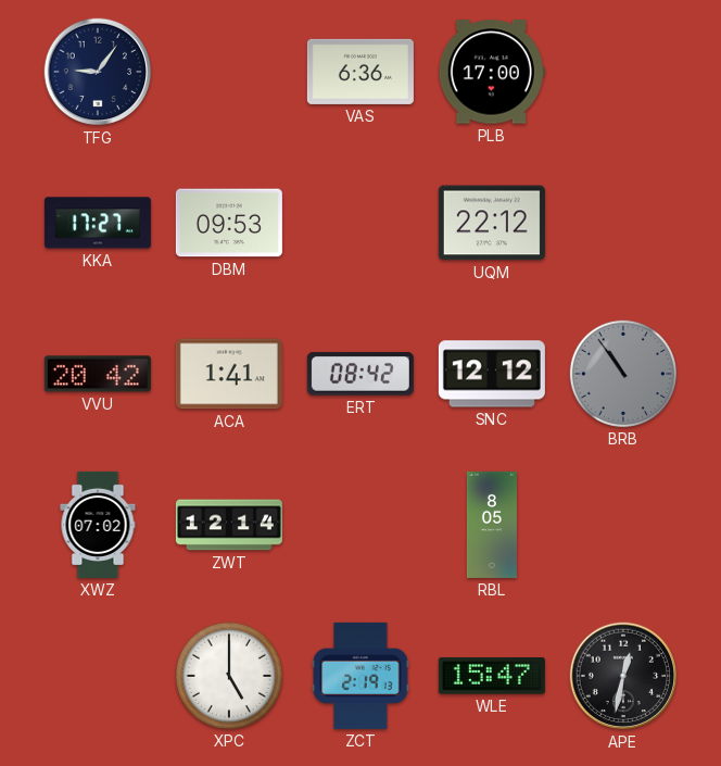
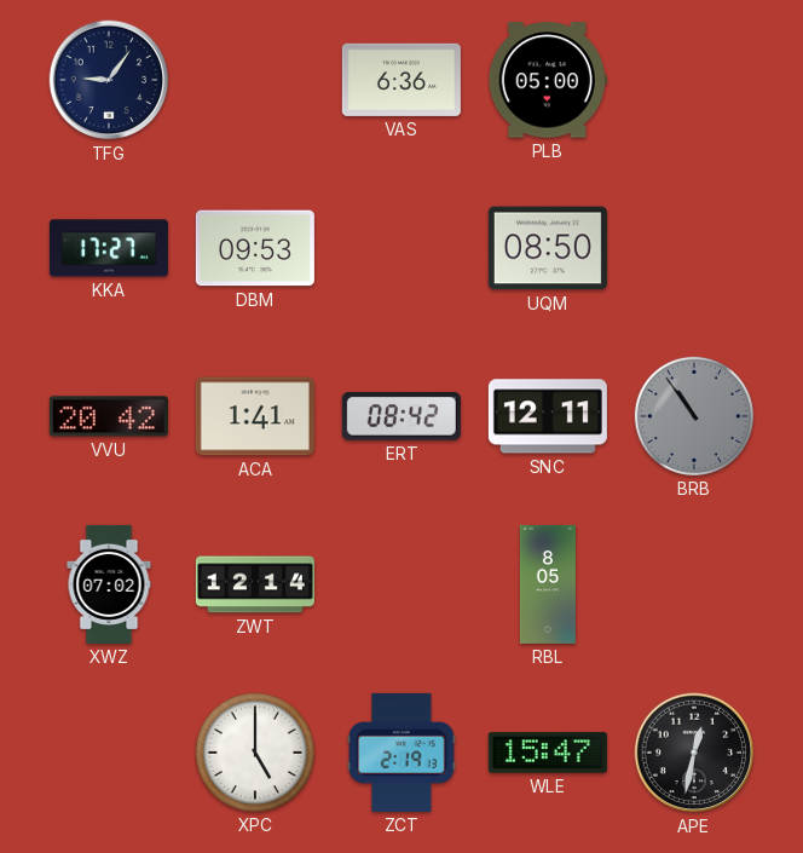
PLB: 17:00 -> 05:00
UQM: 22:12 -> 08:50
SNC: 12:12 -> 12:11
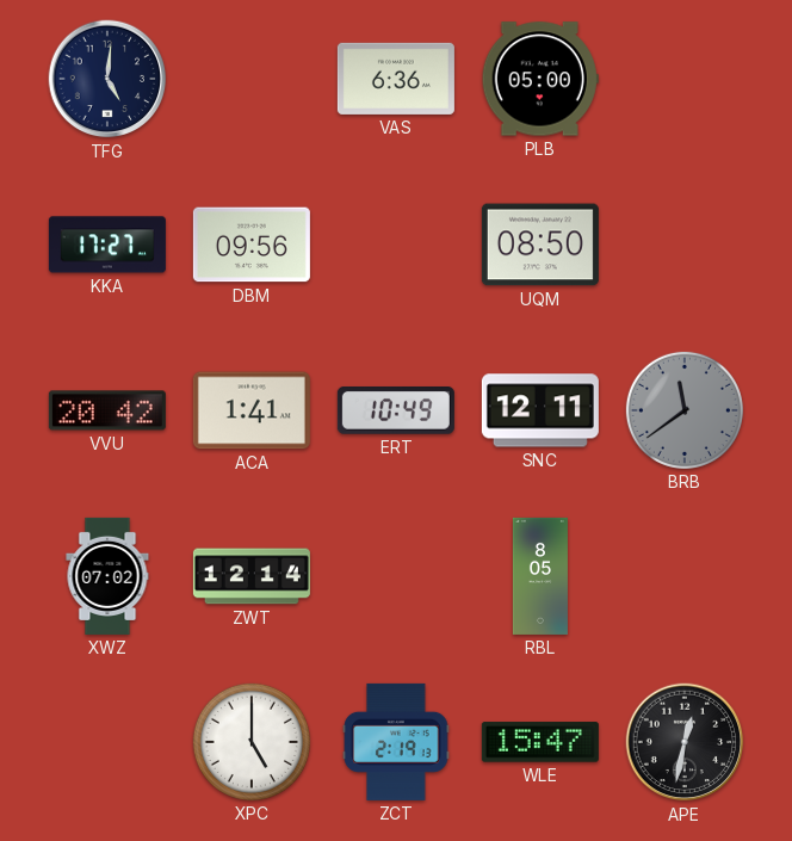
TFG: 9:06 -> 5:01
DBM: 09:53 -> 09:56
ERT: 08:42 -> 10:49
BRB: 10:54 -> 11:39
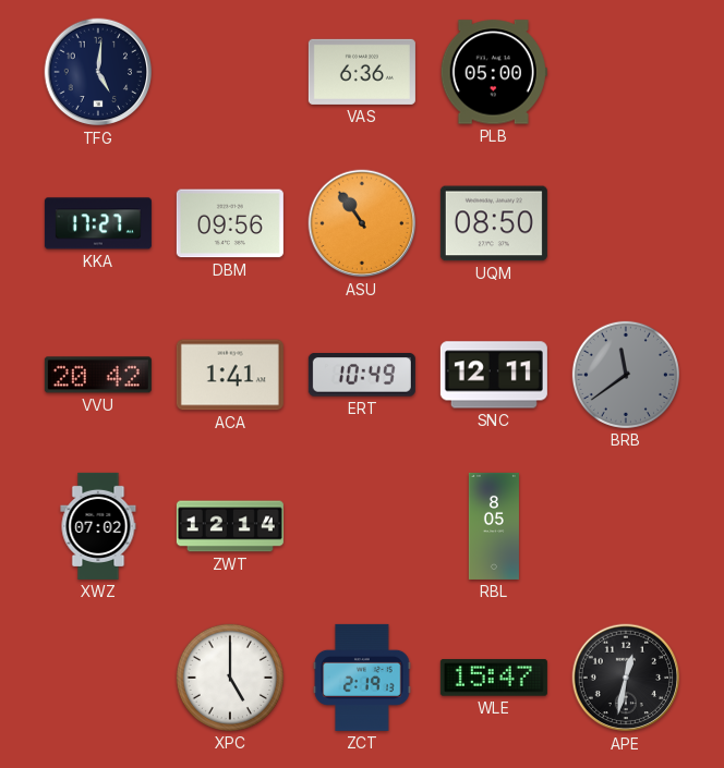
ASU: none -> 10:54
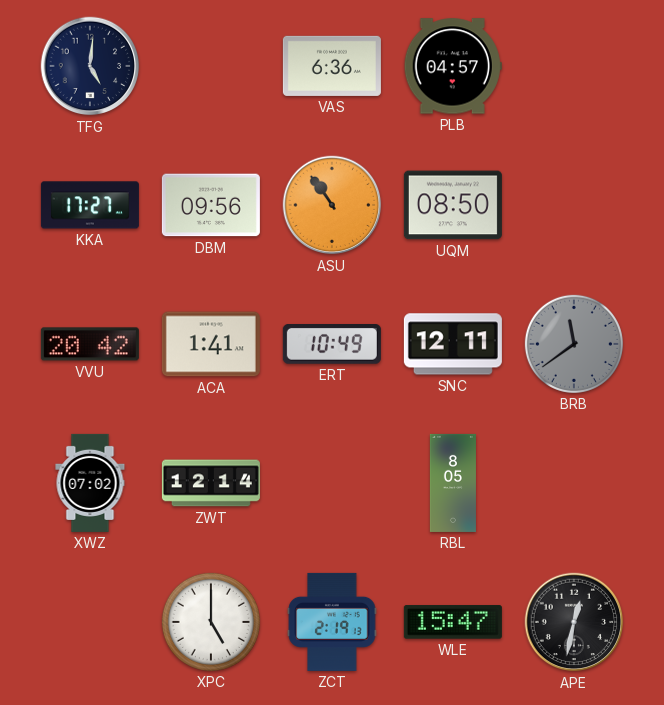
PLB: 05:00 -> 04:57
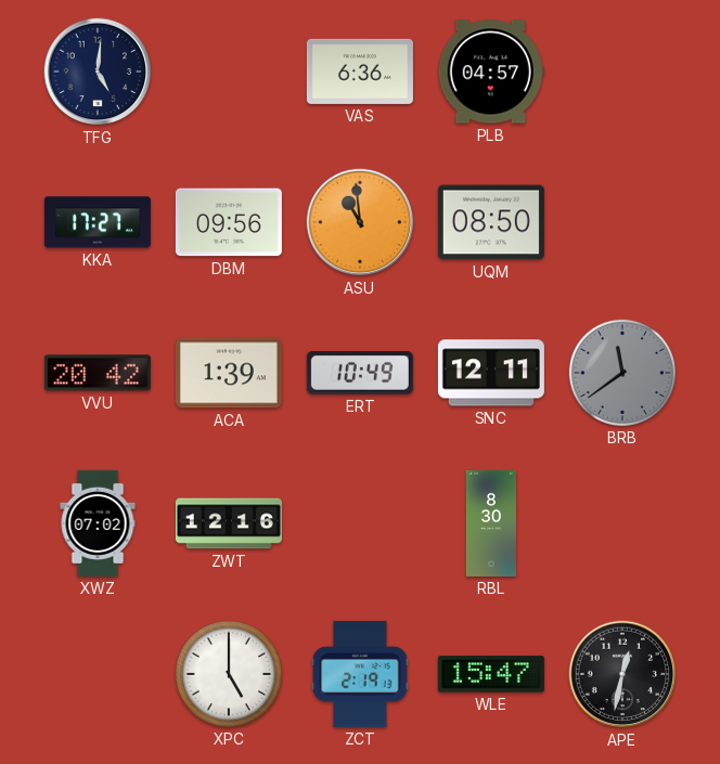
ASU: 10:54 -> 10:59
ACA: 1:41 -> 1:39
ZWT: 12:14 -> 12:16
RBL: 8:05 -> 8:30
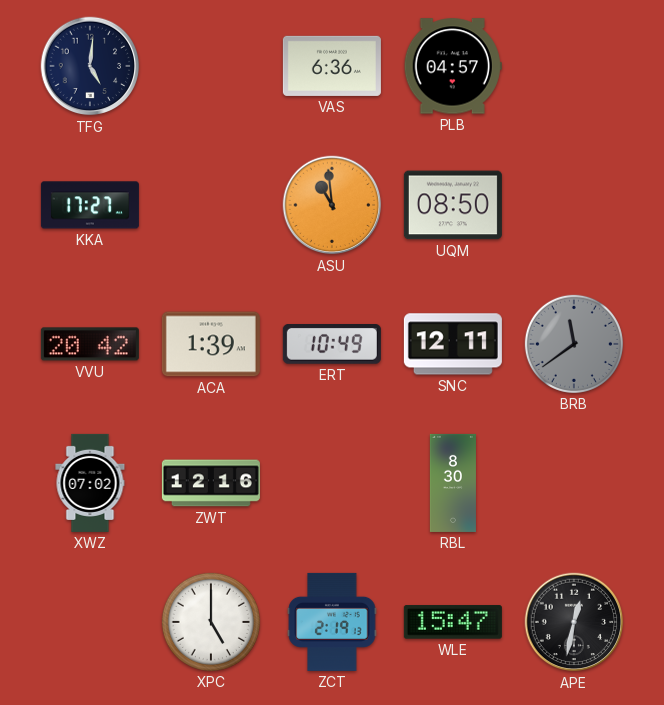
DBM: 09:56 -> none
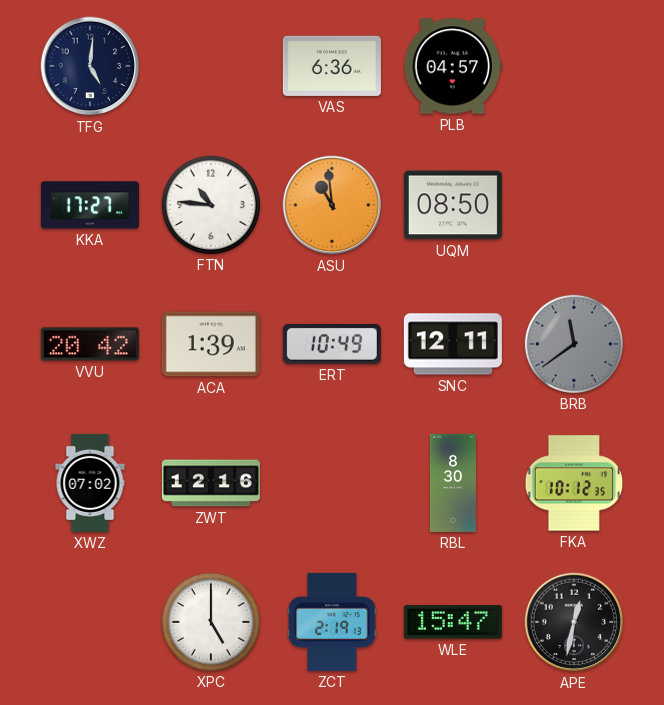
FTN: none -> 10:46
FKA: none -> 10:12
